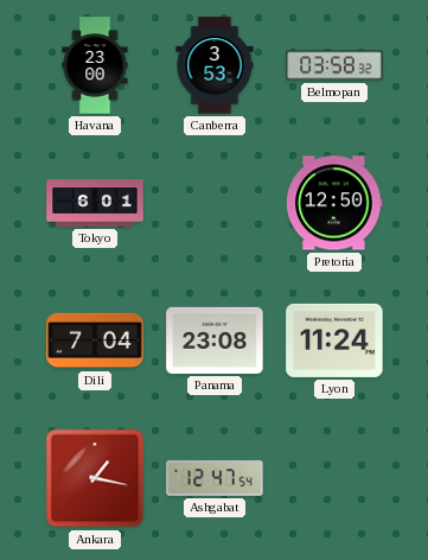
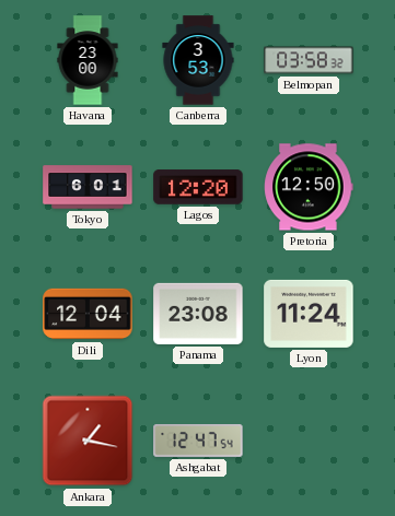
Lagos: none -> 12:20
Dili: 7:04 -> 12:04
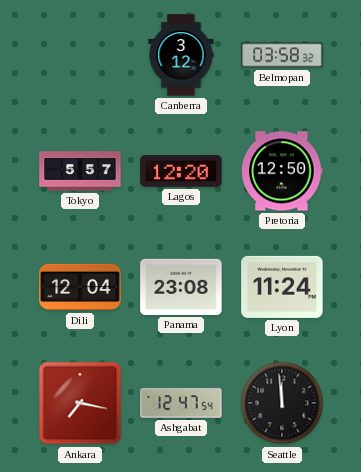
Havana: 23:00 -> none
Canberra: 3:53 -> 3:12
Tokyo: 6:01 -> 5:57
Ankara: 1:17 -> 7:17
Seattle: none -> 11:59
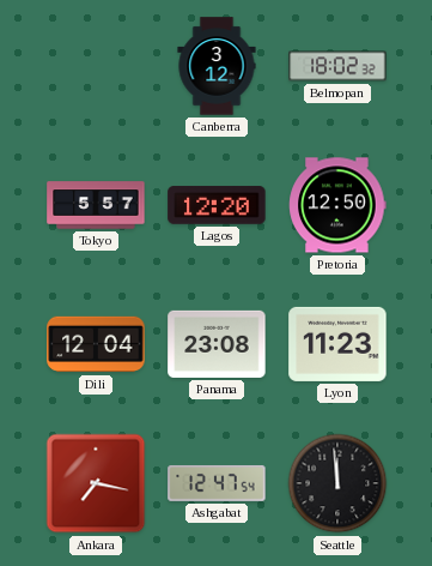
Belmopan: 03:58 -> 18:02
Lyon: 11:24 -> 11:23
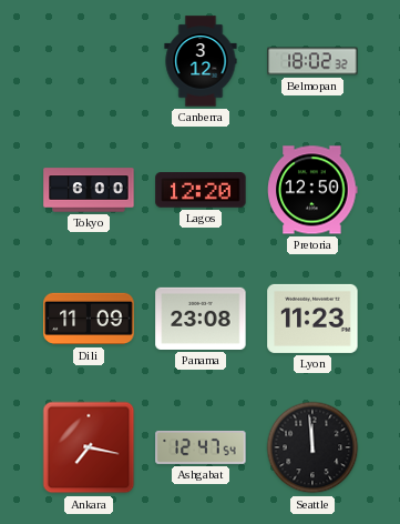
Tokyo: 5:57 -> 6:00
Dili: 12:04 -> 11:09
